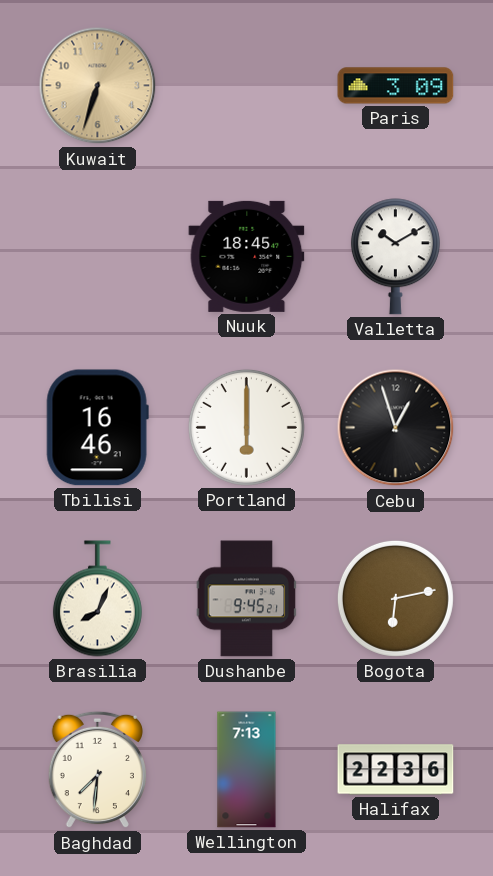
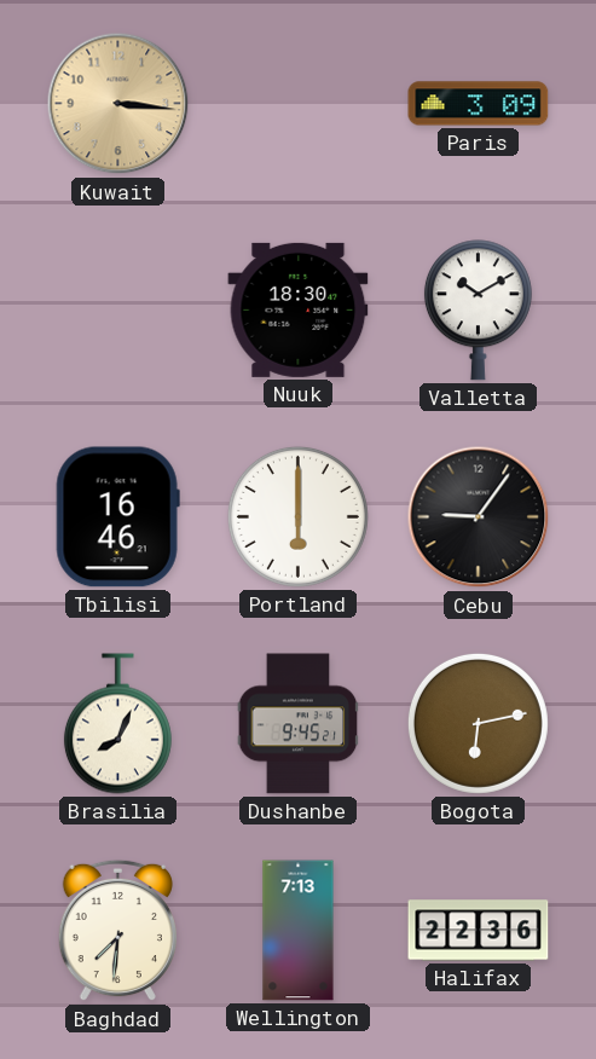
Kuwait: 6:33 -> 3:16
Nuuk: 18:45 -> 18:30
Cebu: 12:57 -> 9:06
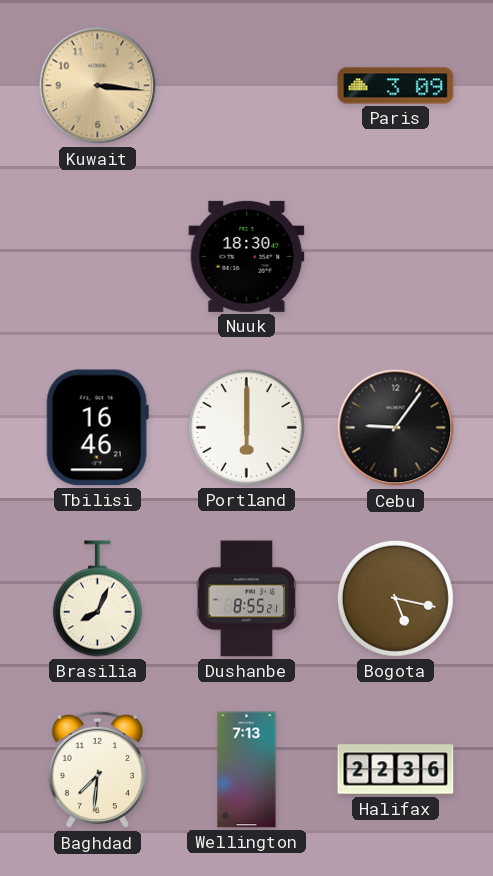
Valletta: 10:10 -> none
Dushanbe: 9:45 -> 8:55
Bogota: 6:13 -> 5:17
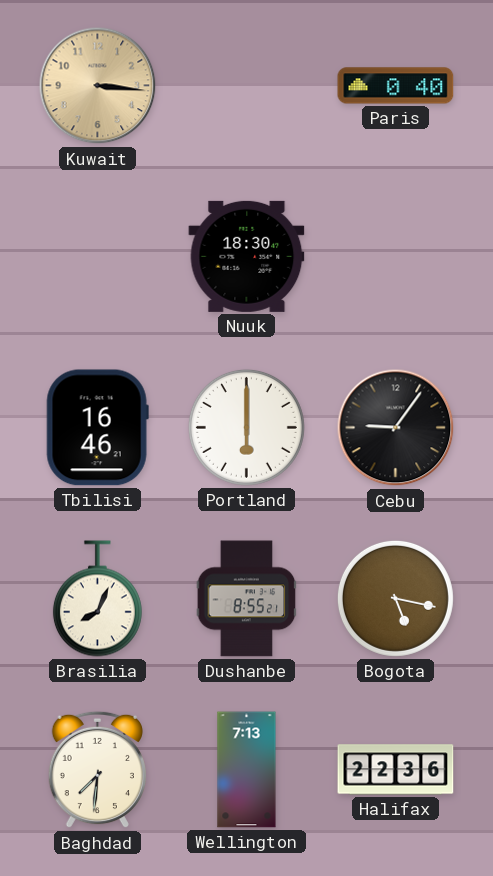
Paris: 3:09 -> 0:40
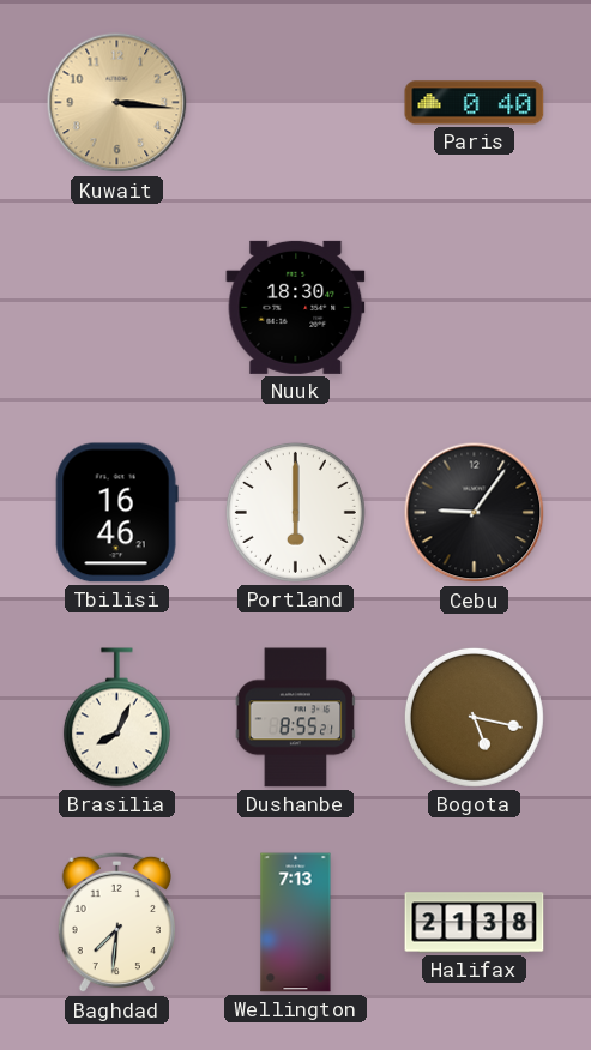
Halifax: 22:36 -> 21:38
